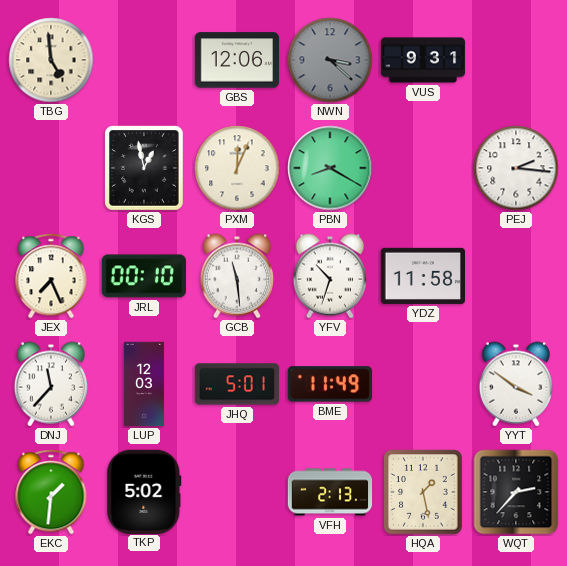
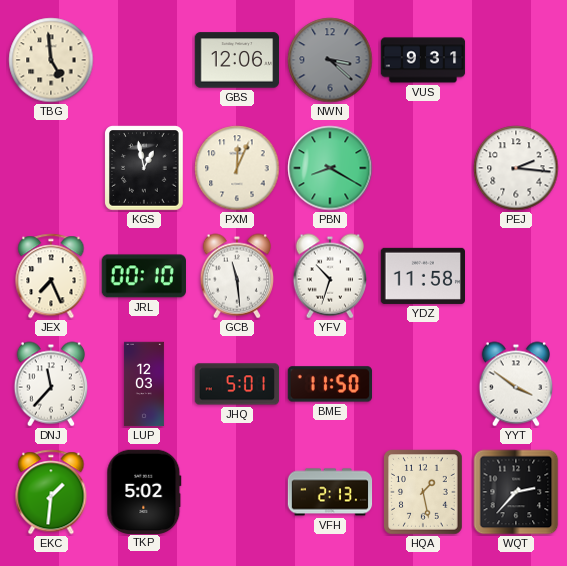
BME: 11:49 -> 11:50
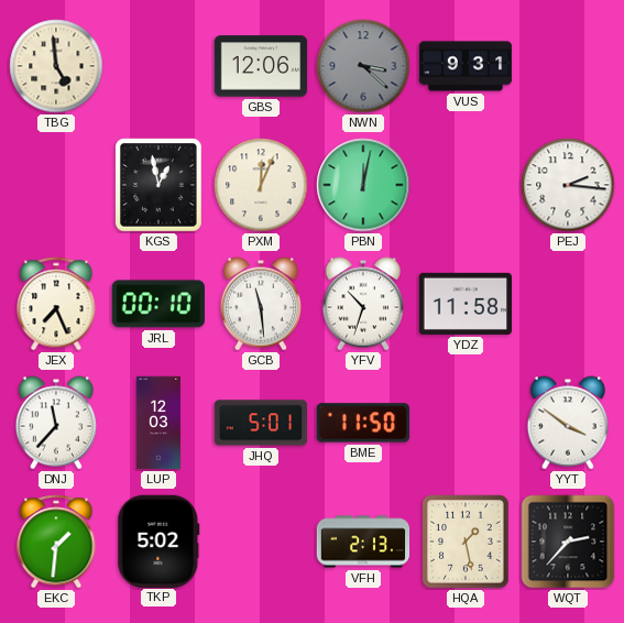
PBN: 8:20 -> 12:02
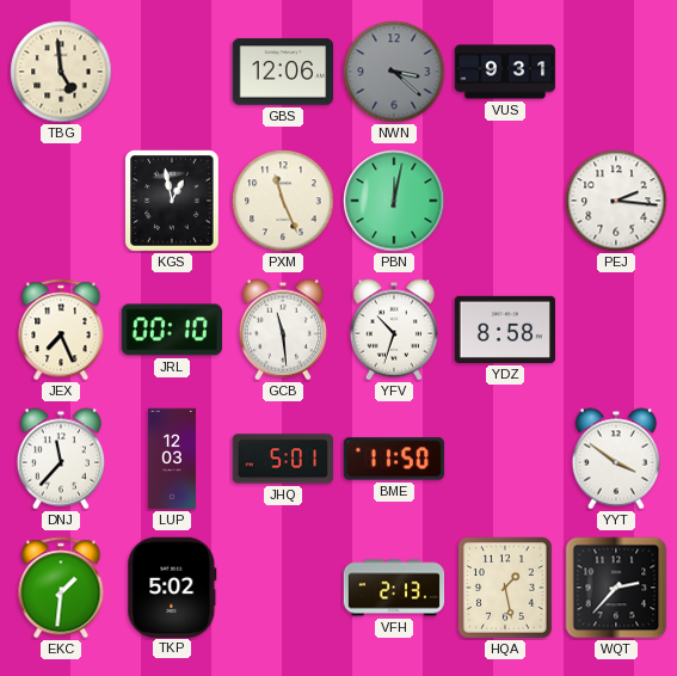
PXM: 12:04 -> 11:26
YDZ: 11:58 -> 8:58
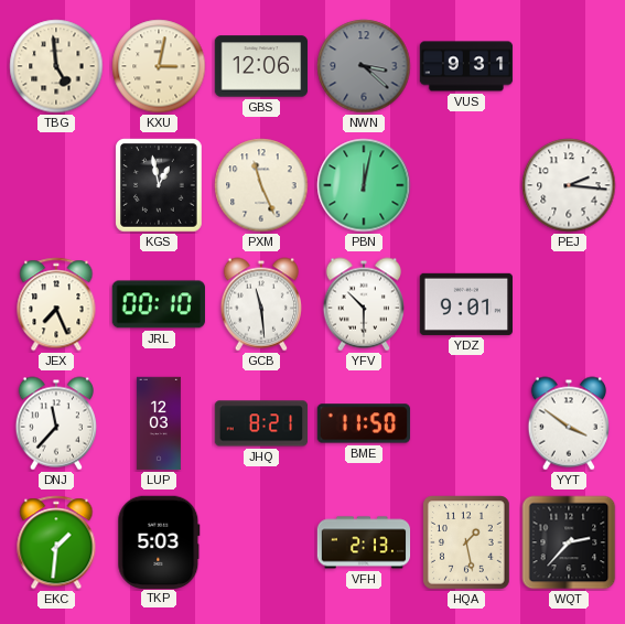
KXU: none -> 3:02
YFV: 10:33 -> 10:30
YDZ: 8:58 -> 9:01
JHQ: 5:01 -> 8:21
TKP: 5:02 -> 5:03
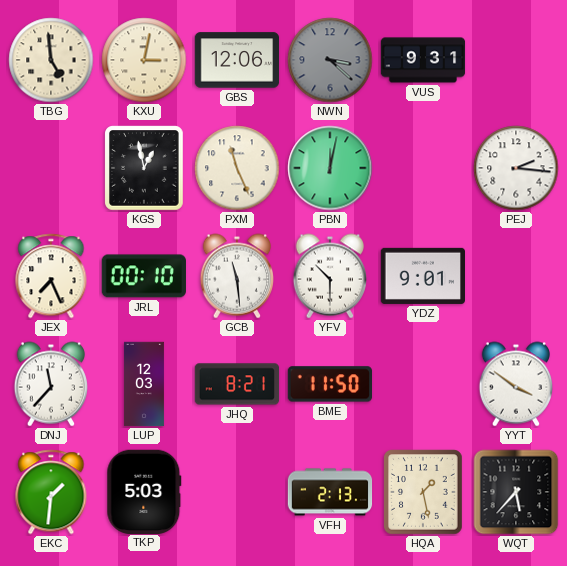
WQT: 2:37 -> 5:37
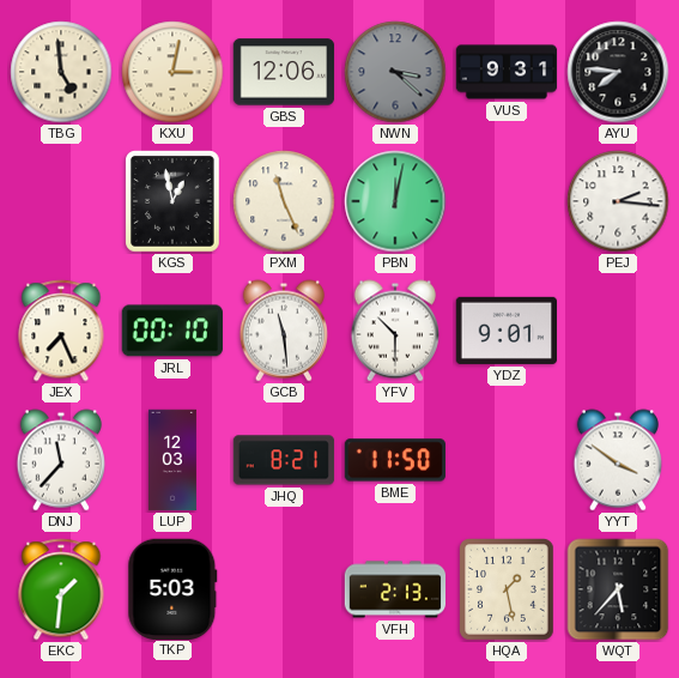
AYU: none -> 7:46
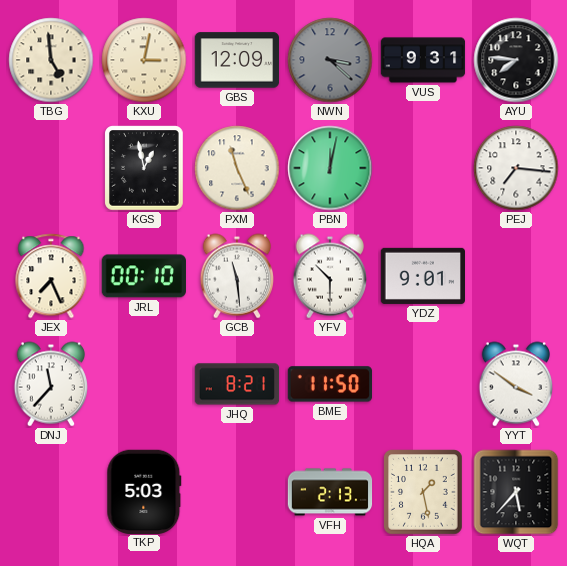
GBS: 12:06 -> 12:09
PEJ: 2:16 -> 7:16
LUP: 12:03 -> none
EKC: 1:31 -> none
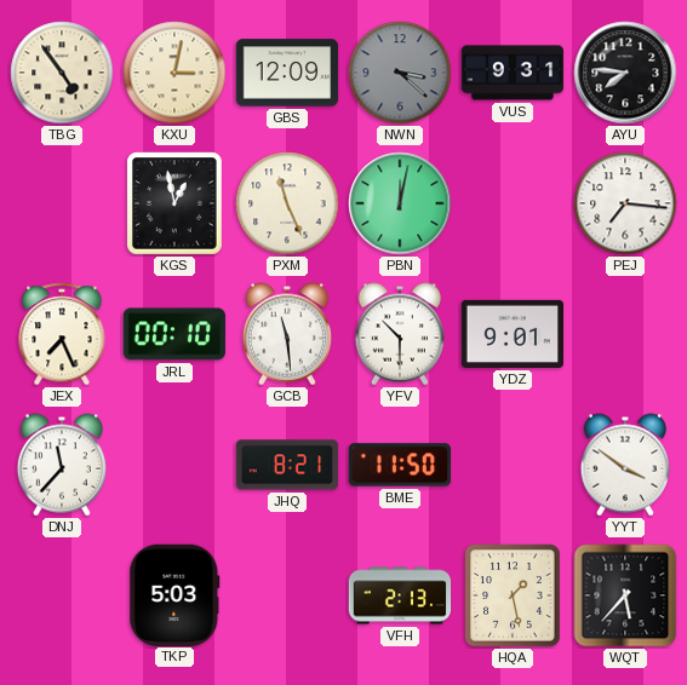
TBG: 4:59 -> 4:54
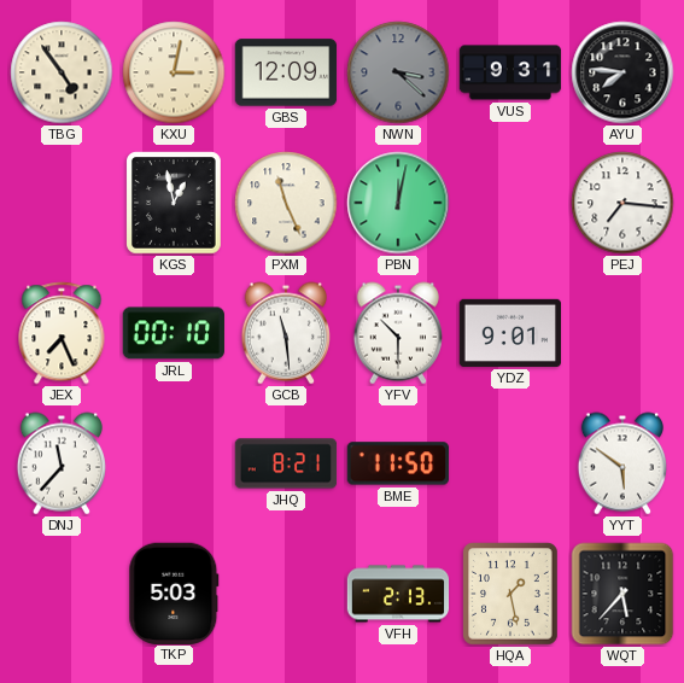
YYT: 3:51 -> 5:51
